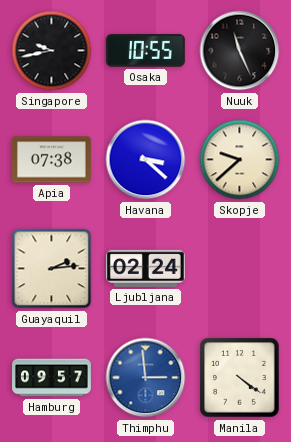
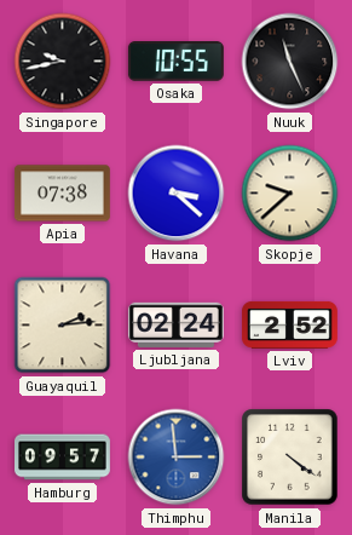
Lviv: none -> 2:52
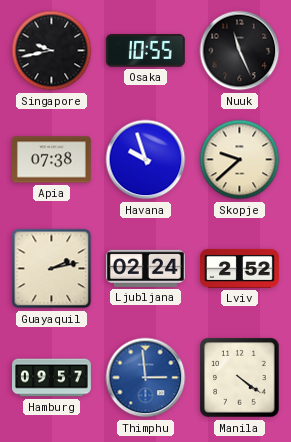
Havana: 3:22 -> 9:57
Guayaquil: 2:14 -> 2:13
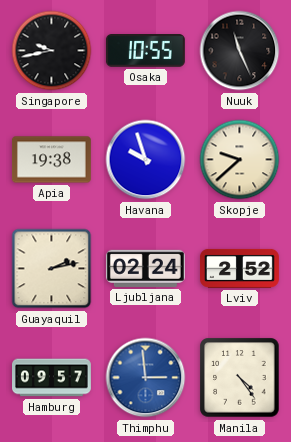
Apia: 07:38 -> 19:38
Manila: 4:21 -> 4:24
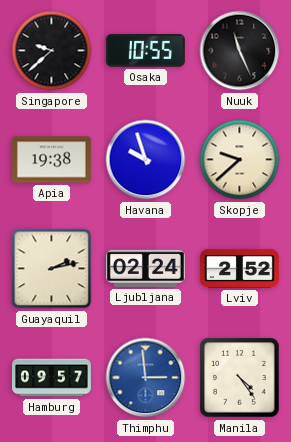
Singapore: 9:43 -> 9:38
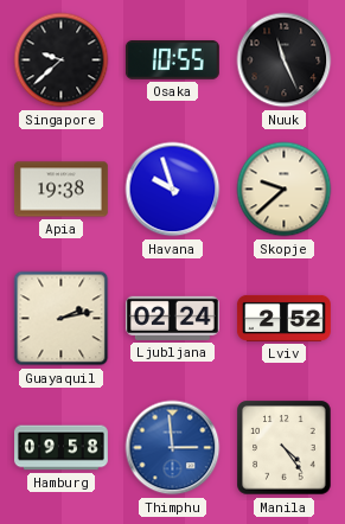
Hamburg: 09:57 -> 09:58
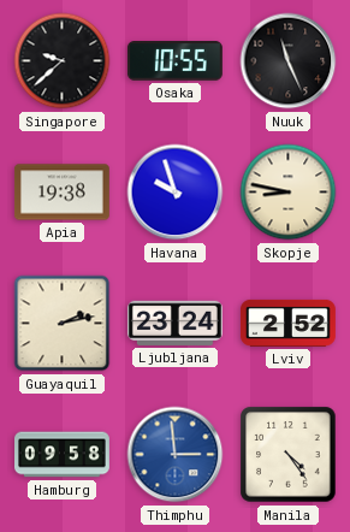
Skopje: 9:38 -> 8:47
Ljubljana: 02:24 -> 23:24
